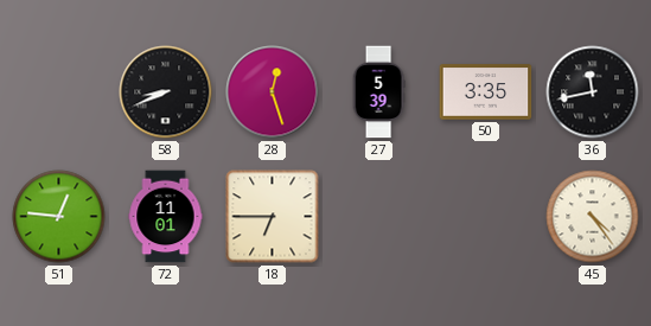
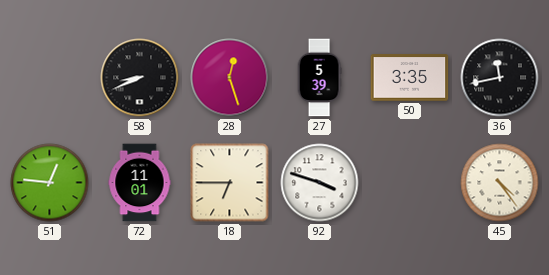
92: none -> 3:48
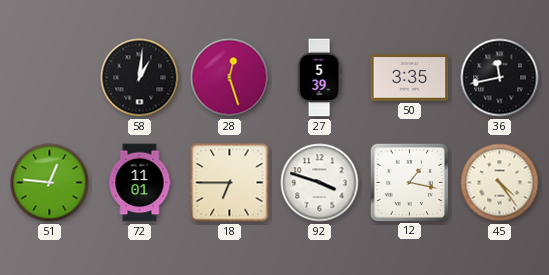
58: 8:41 -> 1:01
12: none -> 1:17
